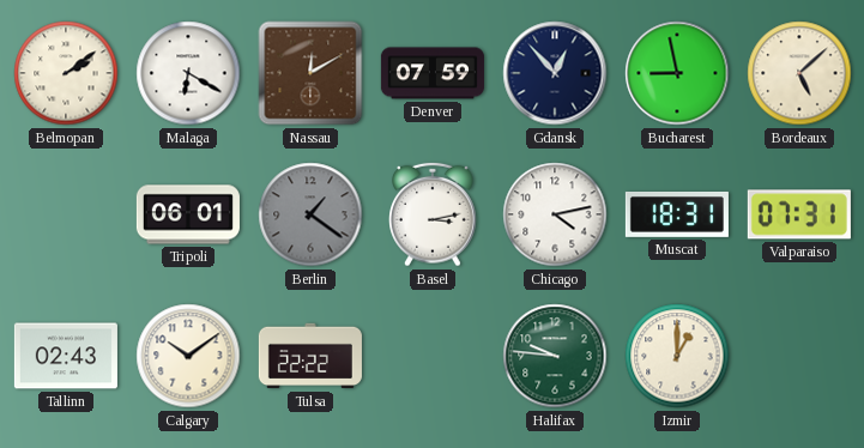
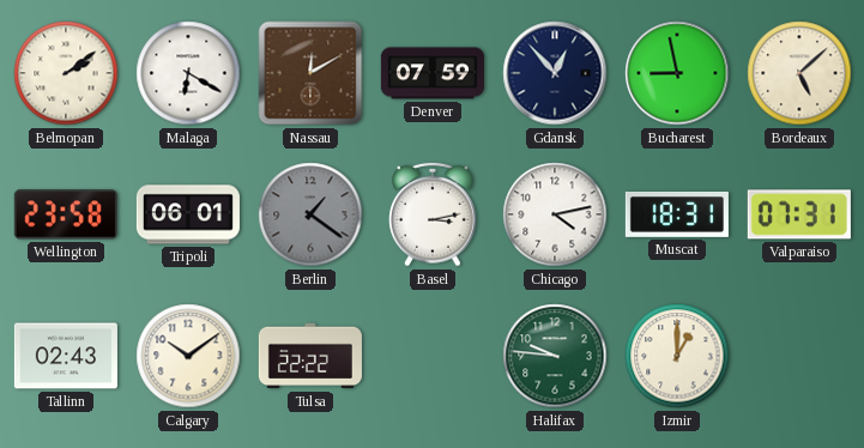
Wellington: none -> 23:58
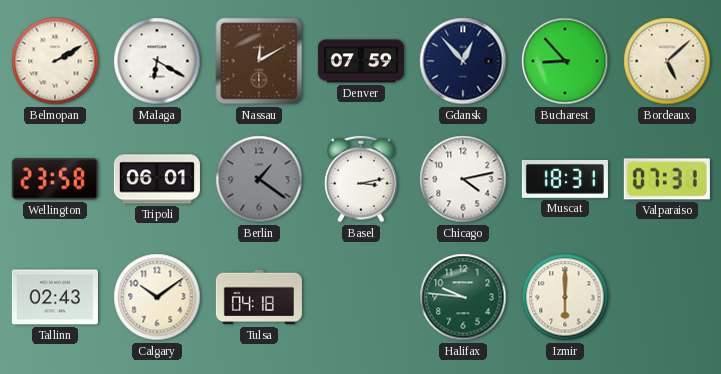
Belmopan: 2:09 -> 2:10
Bucharest: 8:58 -> 8:53
Tulsa: 22:22 -> 04:18
Izmir: 1:00 -> 6:00
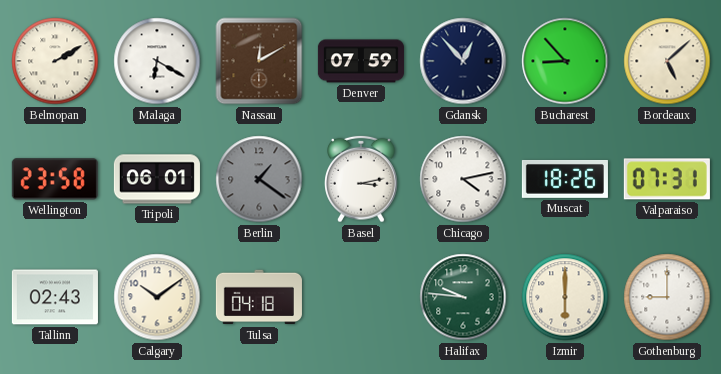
Muscat: 18:31 -> 18:26
Gothenburg: none -> 9:00
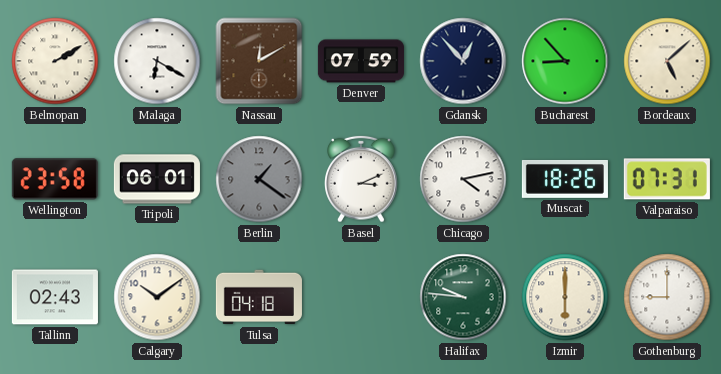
Basel: 3:13 -> 3:11
